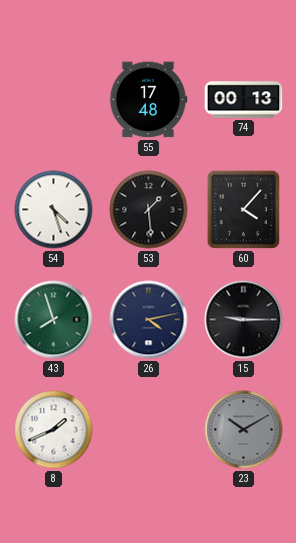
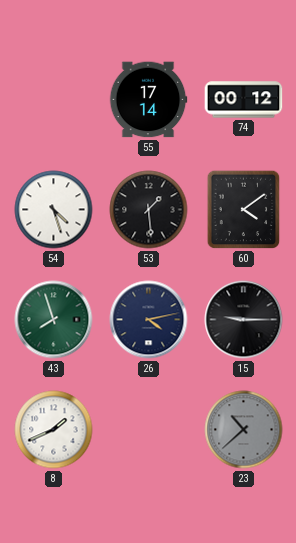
55: 17:48 -> 17:14
74: 00:13 -> 00:12
60: 4:07 -> 4:09
23: 10:10 -> 10:38
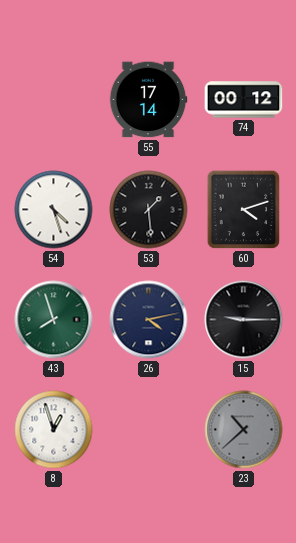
60: 4:09 -> 4:12
8: 1:41 -> 12:57
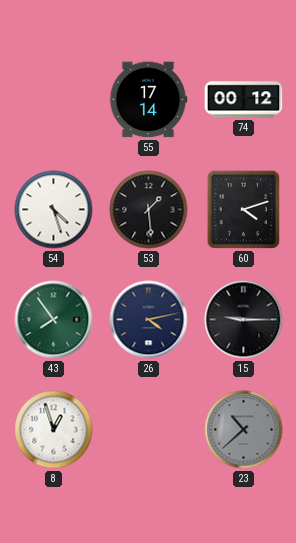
43: 7:57 -> 7:54
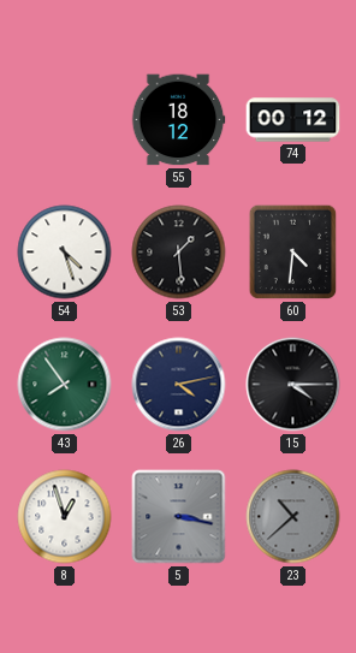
55: 17:14 -> 18:12
60: 4:12 -> 4:31
15: 9:15 -> 4:15
5: none -> 3:17
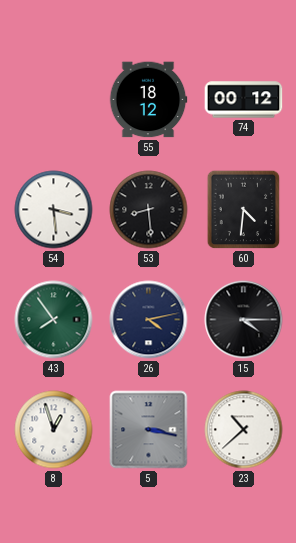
54: 4:27 -> 3:29
53: 1:29 -> 8:29
23 dial: grey -> white
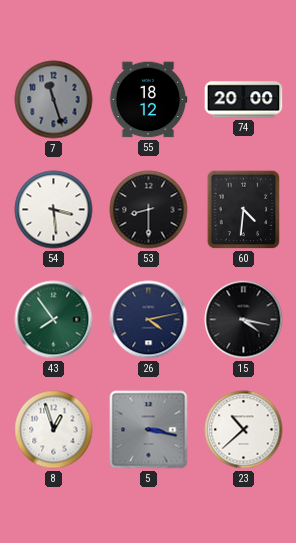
7: none -> 11:27
74: 00:12 -> 20:00
53: 8:29 -> 8:30
15: 4:15 -> 4:17
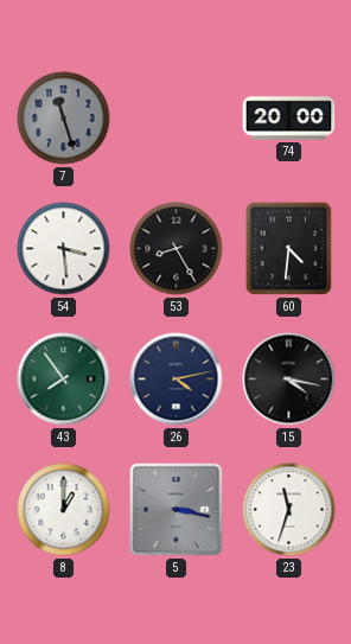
55: 18:12 -> none
53: 8:30 -> 8:25
8: 12:57 -> 1:00
23: 10:38 -> 11:33
